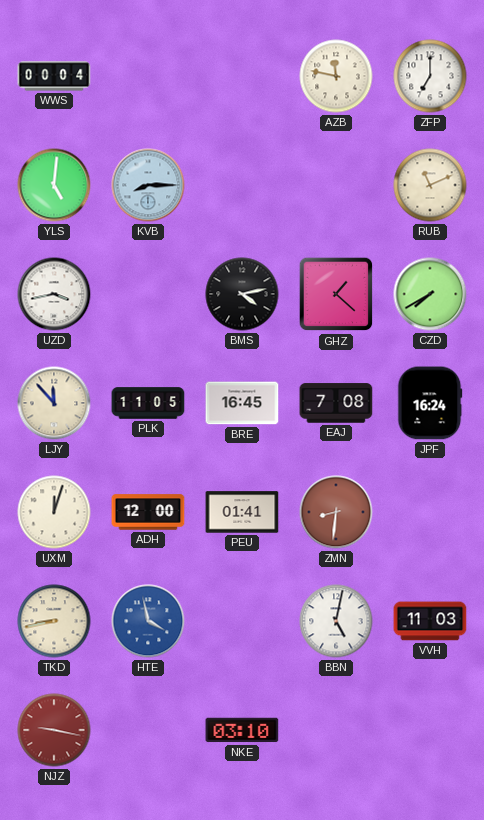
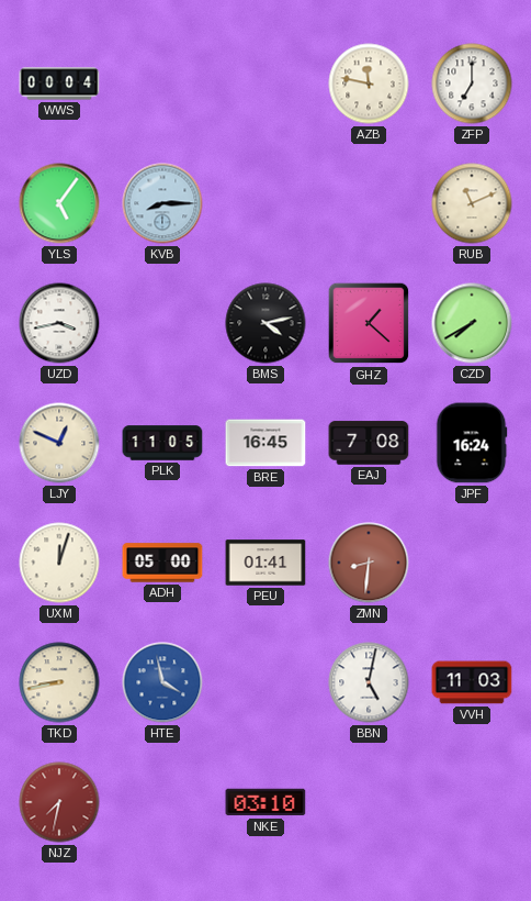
YLS: 5:01 -> 5:06
LJY: 11:53 -> 12:49
ADH: 12:00 -> 05:00
NJZ: 9:17 -> 7:32
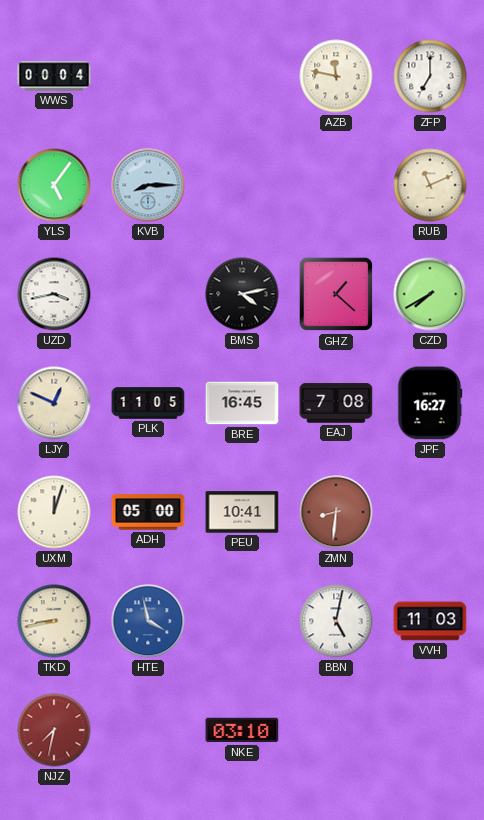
JPF: 16:24 -> 16:27
PEU: 01:41 -> 10:41
